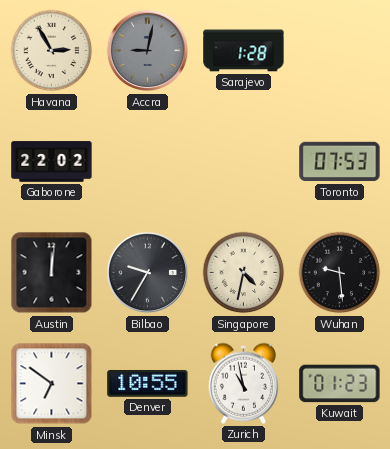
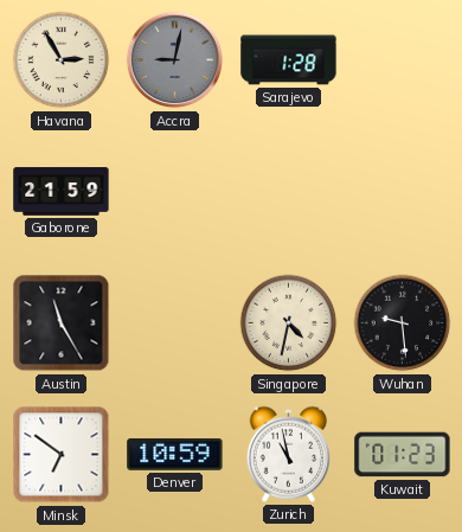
Gaborone: 22:02 -> 21:59
Toronto: 07:53 -> none
Austin: 12:01 -> 11:25
Bilbao: 9:35 -> none
Denver: 10:55 -> 10:59
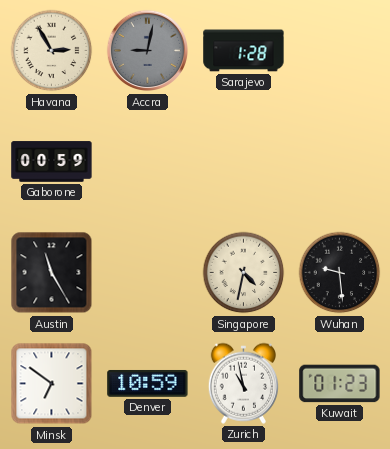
Gaborone: 21:59 -> 00:59
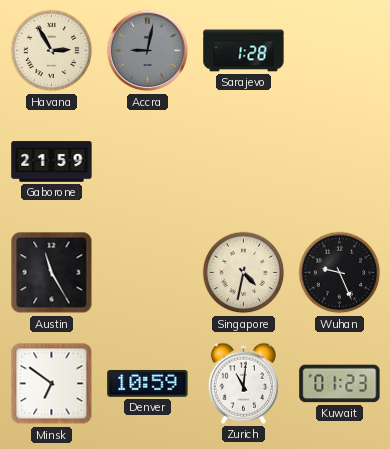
Gaborone: 00:59 -> 21:59
Wuhan: 9:29 -> 9:26
Zurich: 10:58 -> 11:01
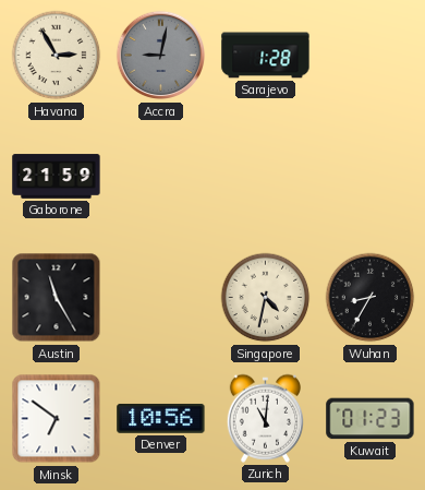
Wuhan: 9:26 -> 8:35
Denver: 10:59 -> 10:56
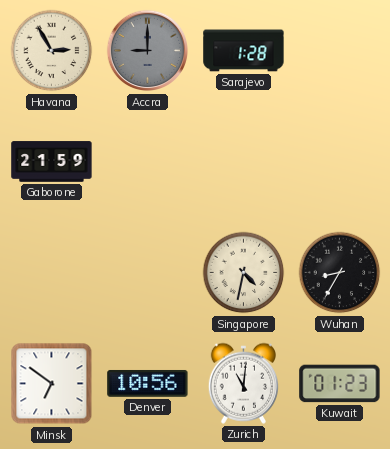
Accra: 9:02 -> 9:00
Austin: 11:25 -> none
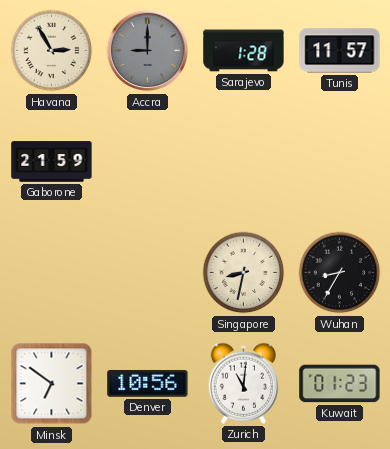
Tunis: none -> 11:57
Singapore: 4:32 -> 8:32
